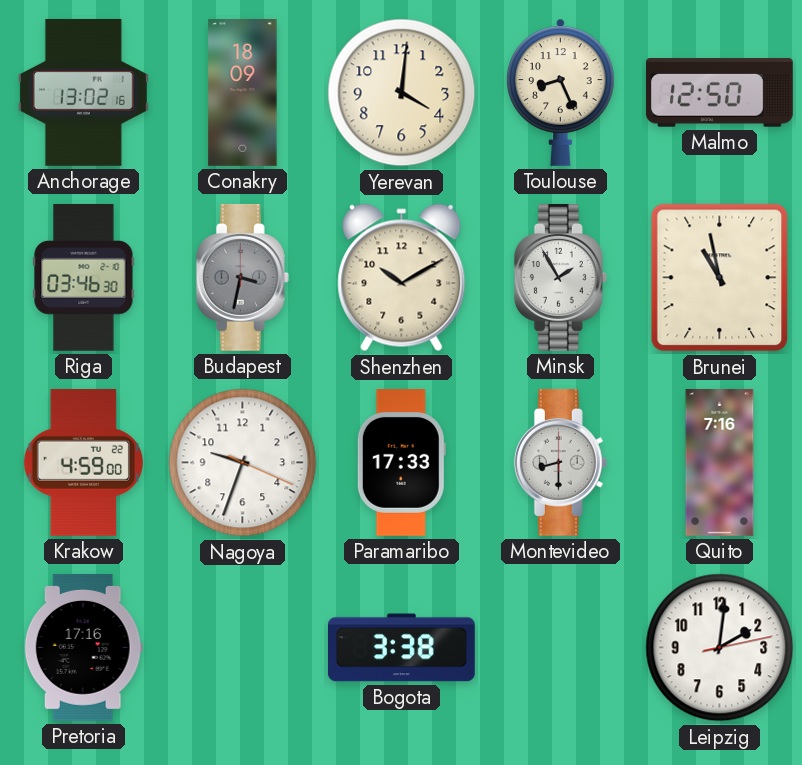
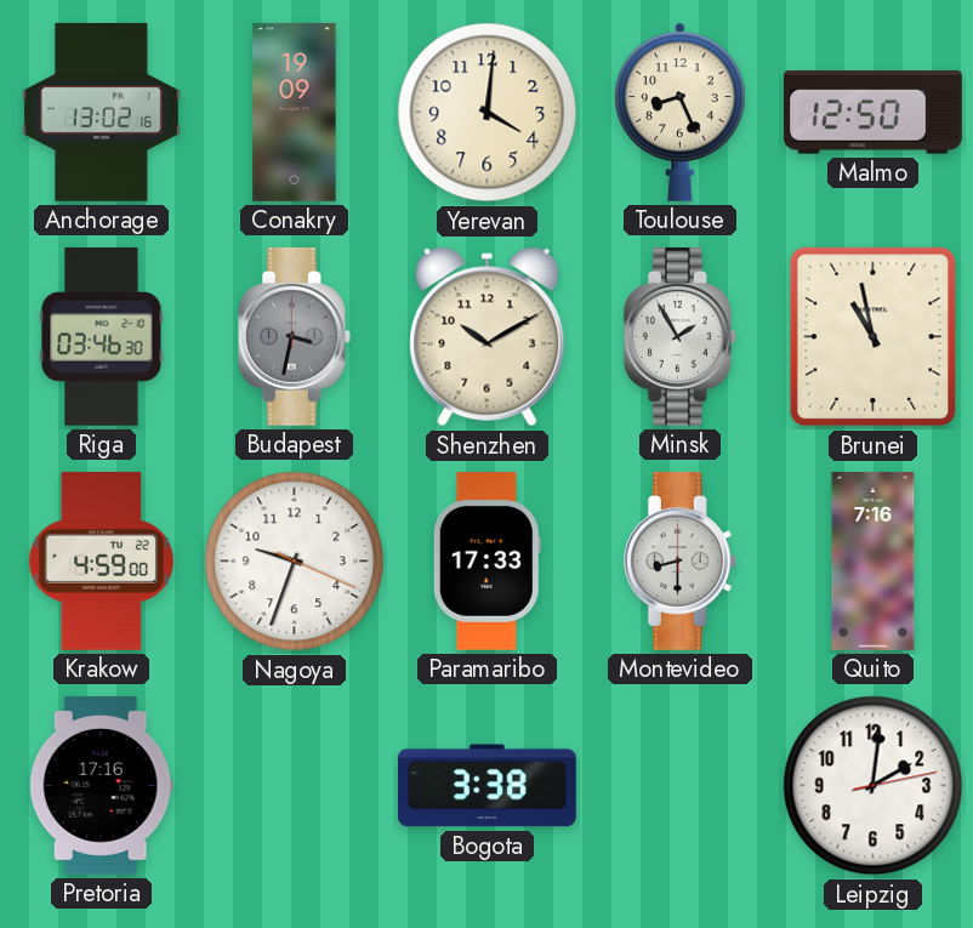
Conakry: 18:09 -> 19:09
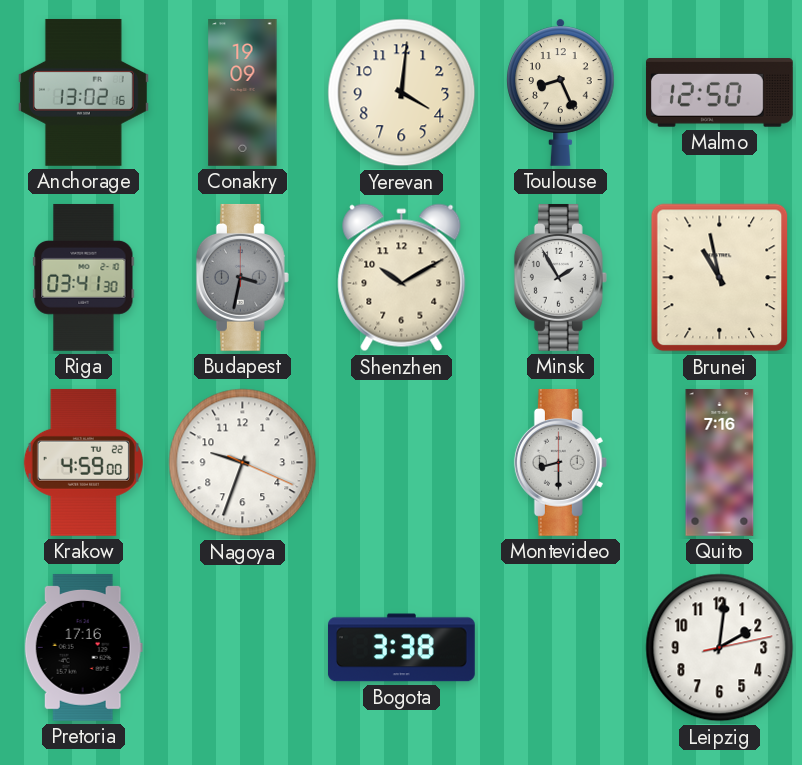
Riga: 03:46 -> 03:41
Paramaribo: 17:33 -> none
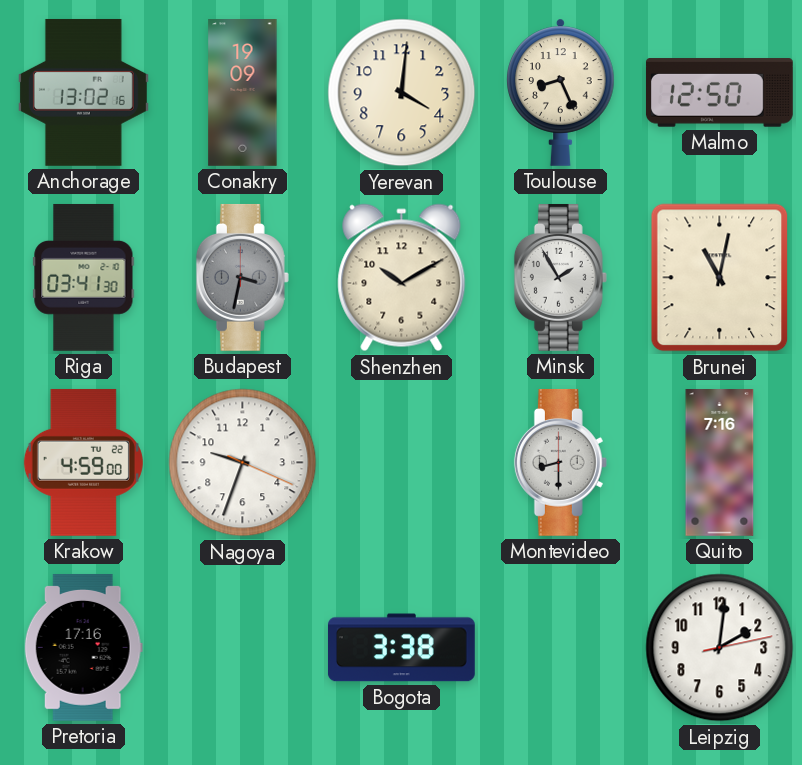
Brunei: 10:58 -> 11:02
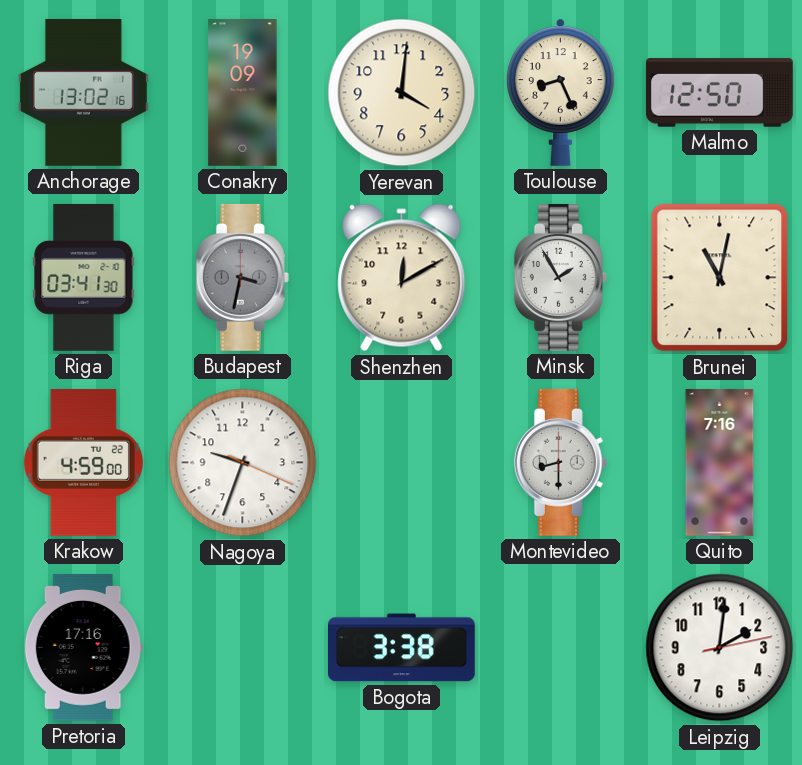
Shenzhen: 10:10 -> 12:10
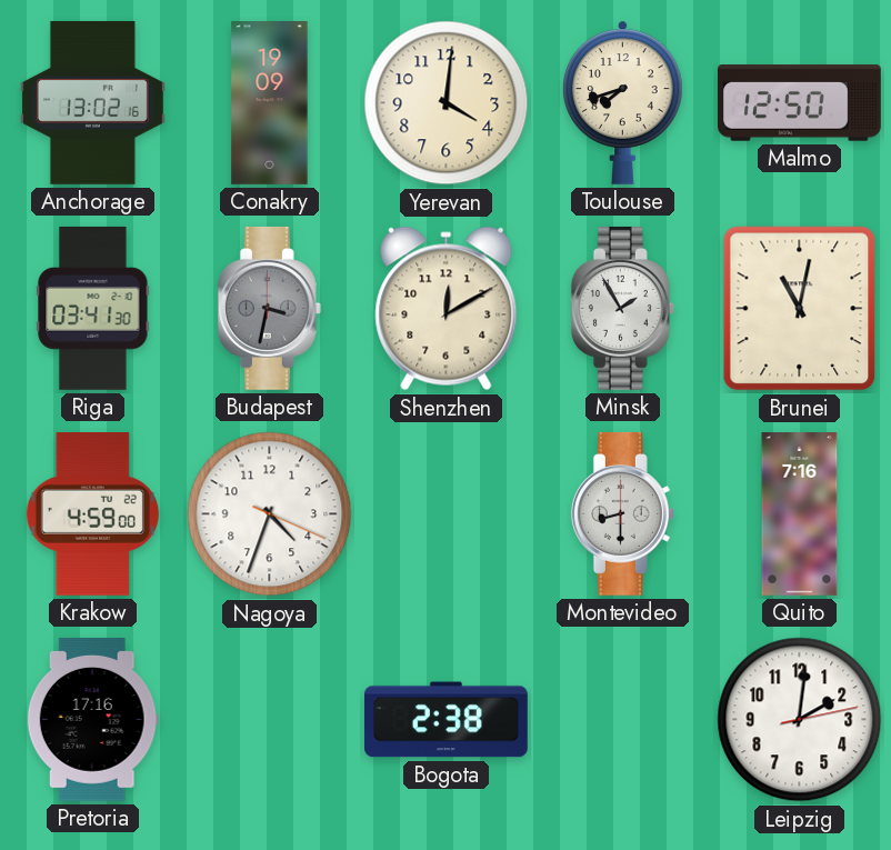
Toulouse: 8:26 -> 7:42
Nagoya: 9:33 -> 4:33
Bogota: 3:38 -> 2:38
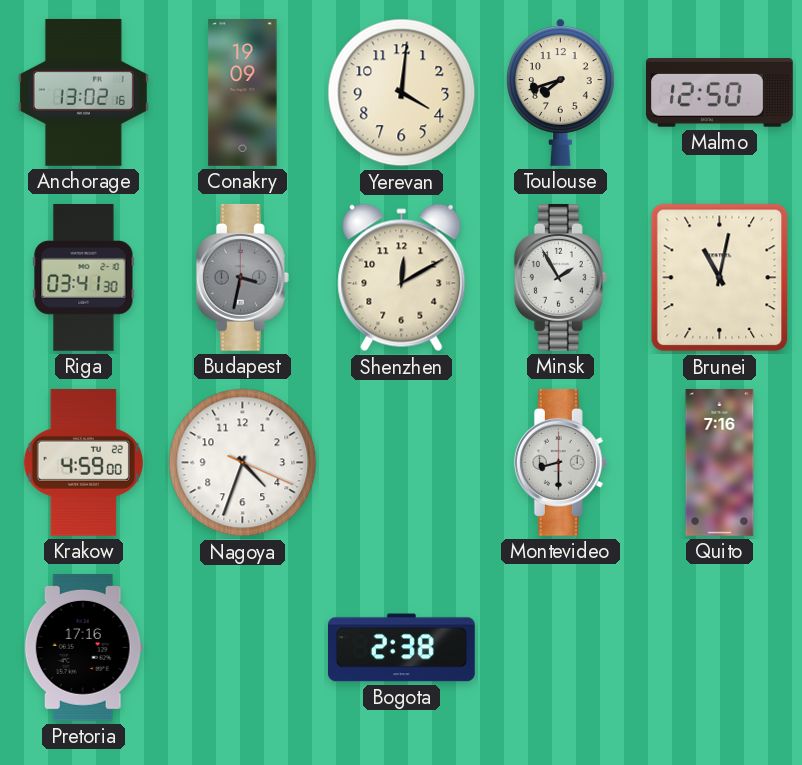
Leipzig: 2:01 -> none
